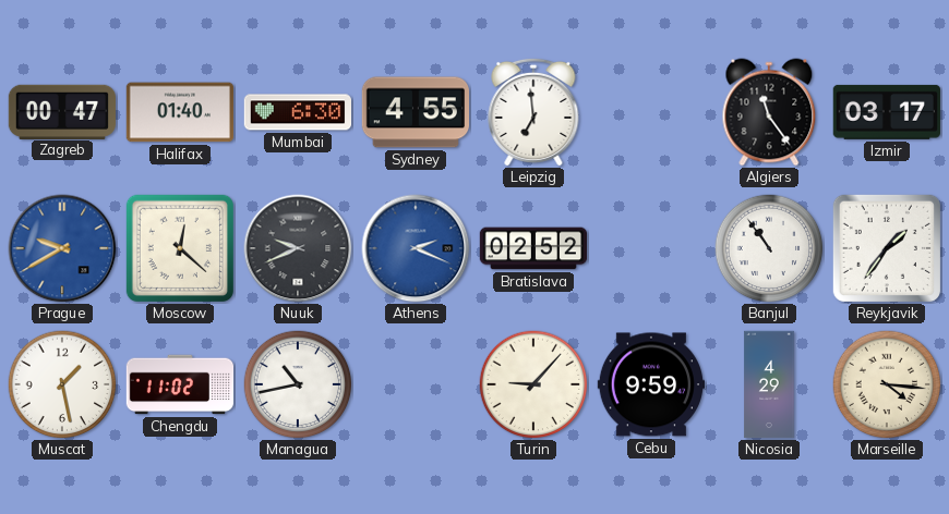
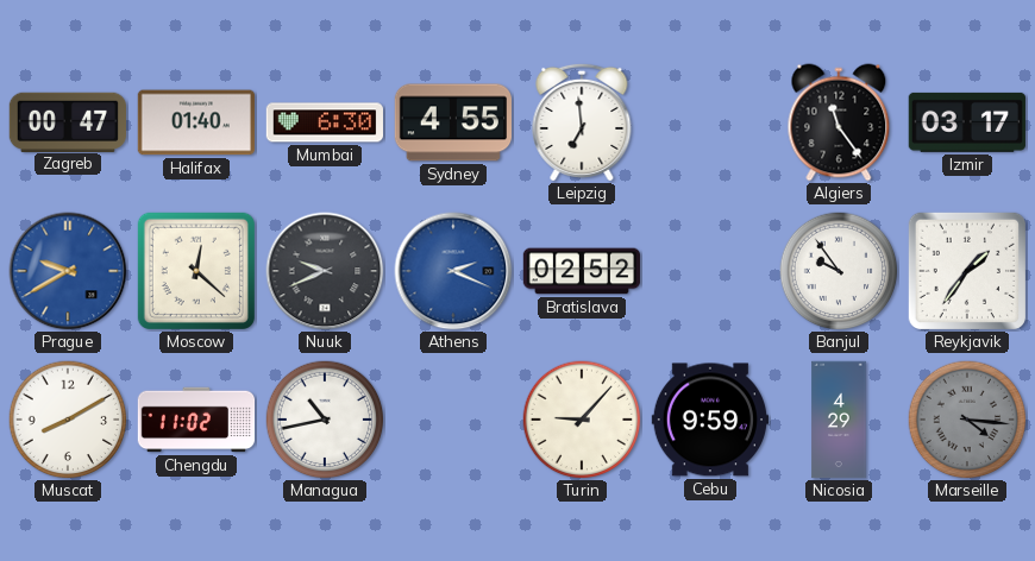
Banjul: 10:54 -> 9:54
Muscat: 1:28 -> 8:10
Marseille dial: cream -> grey
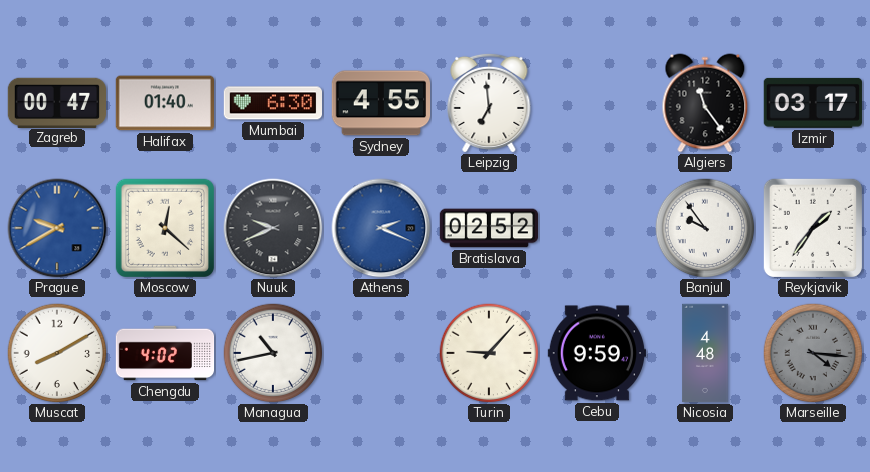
Chengdu: 11:02 -> 4:02
Nicosia: 4:29 -> 4:48
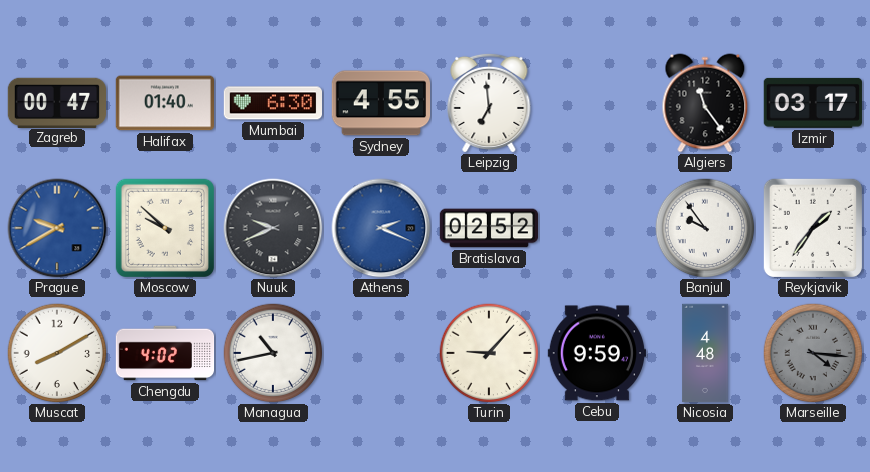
Moscow: 12:22 -> 9:52
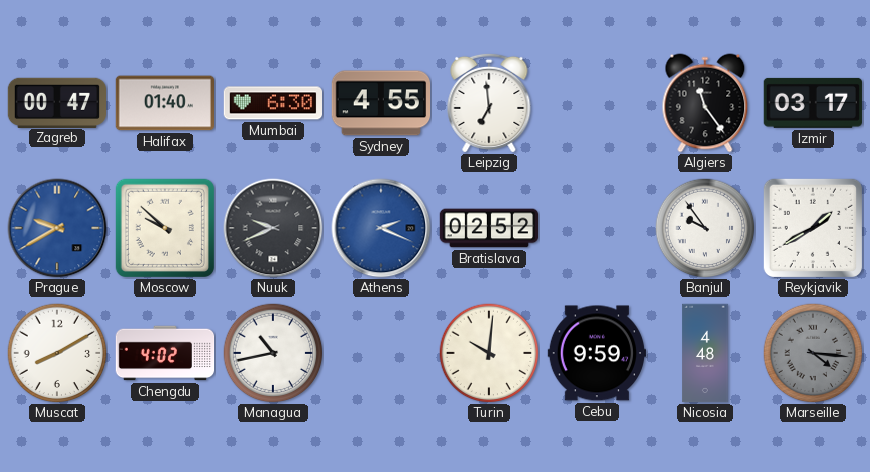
Reykjavik: 1:36 -> 1:40
Turin: 9:07 -> 10:01
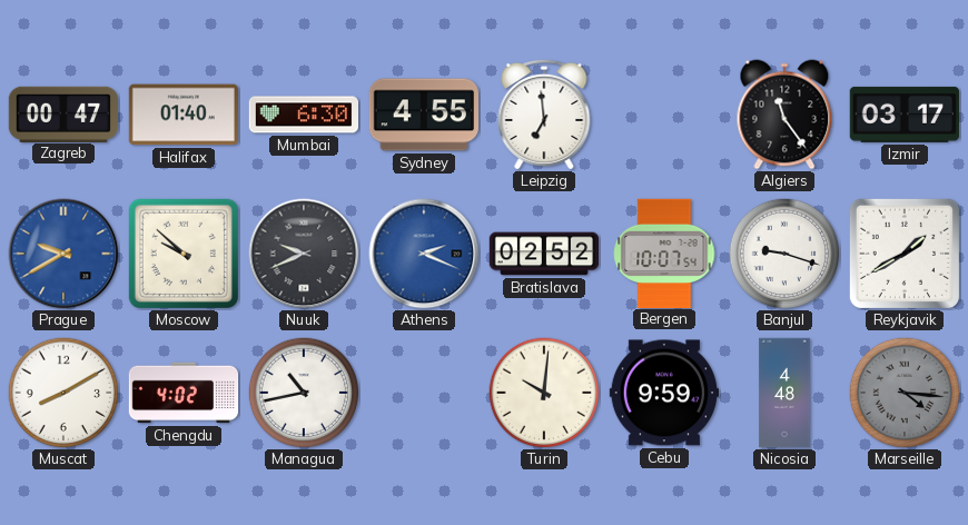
Bergen: none -> 10:07
Banjul: 9:54 -> 9:18
